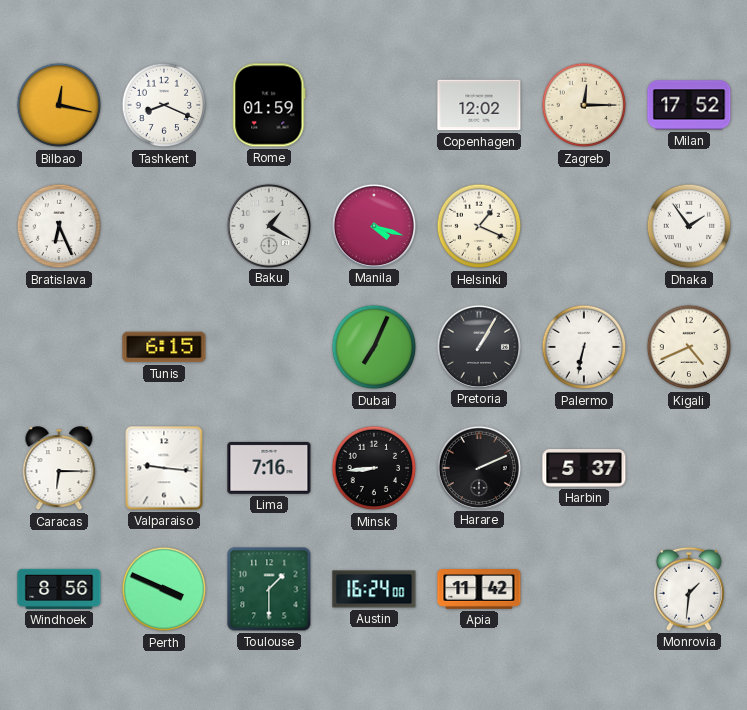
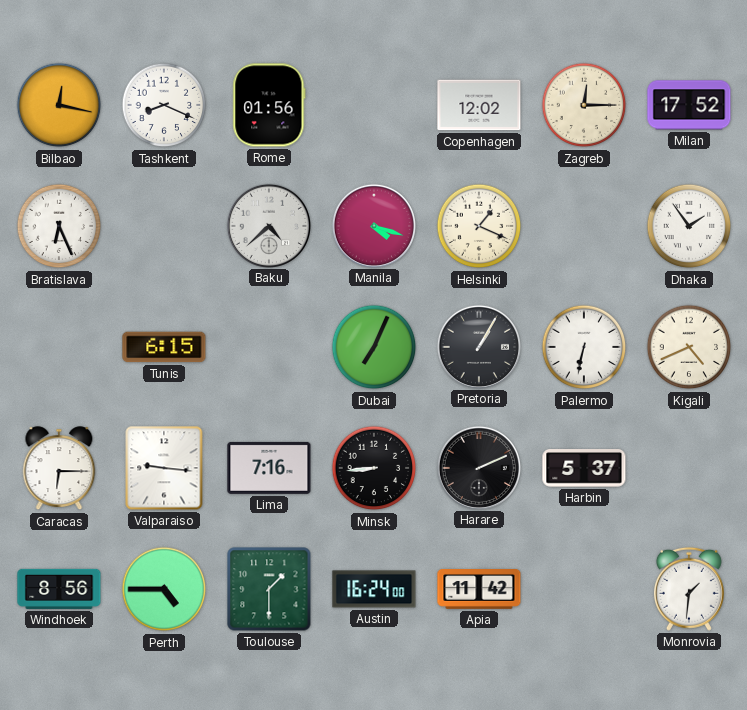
Rome: 01:59 -> 01:56
Baku: 1:20 -> 4:38
Perth: 3:49 -> 4:45
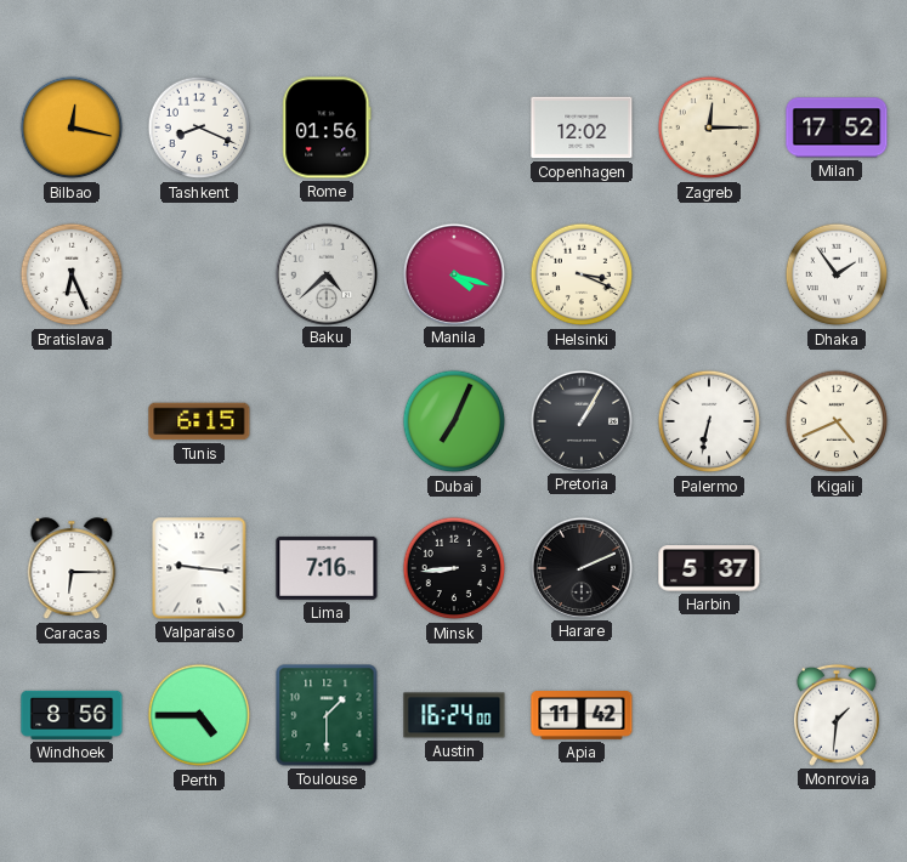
Helsinki: 1:19 -> 3:19
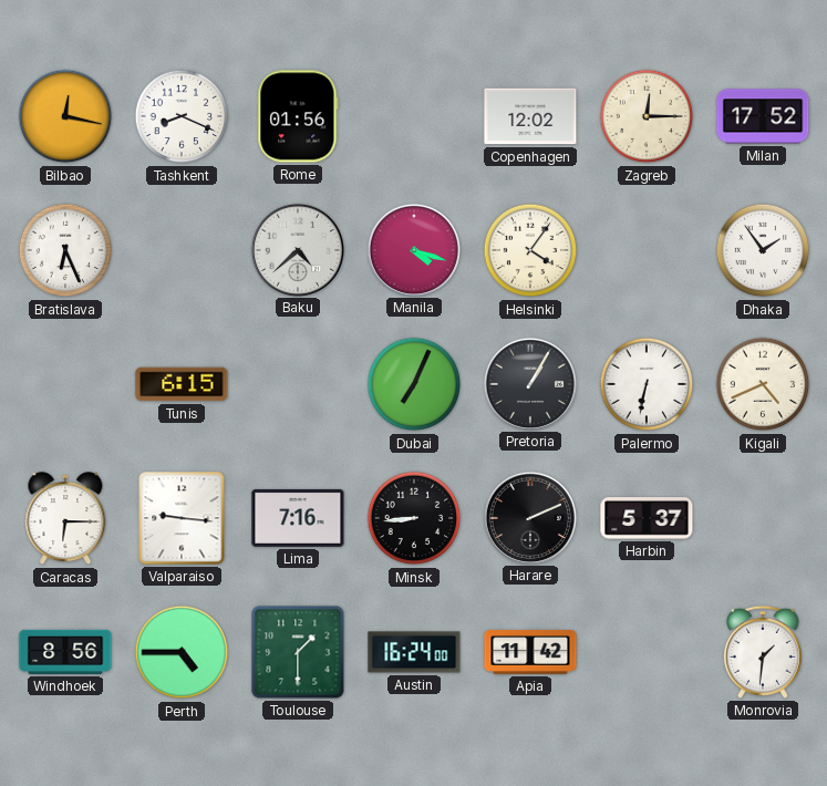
Helsinki: 3:19 -> 4:06
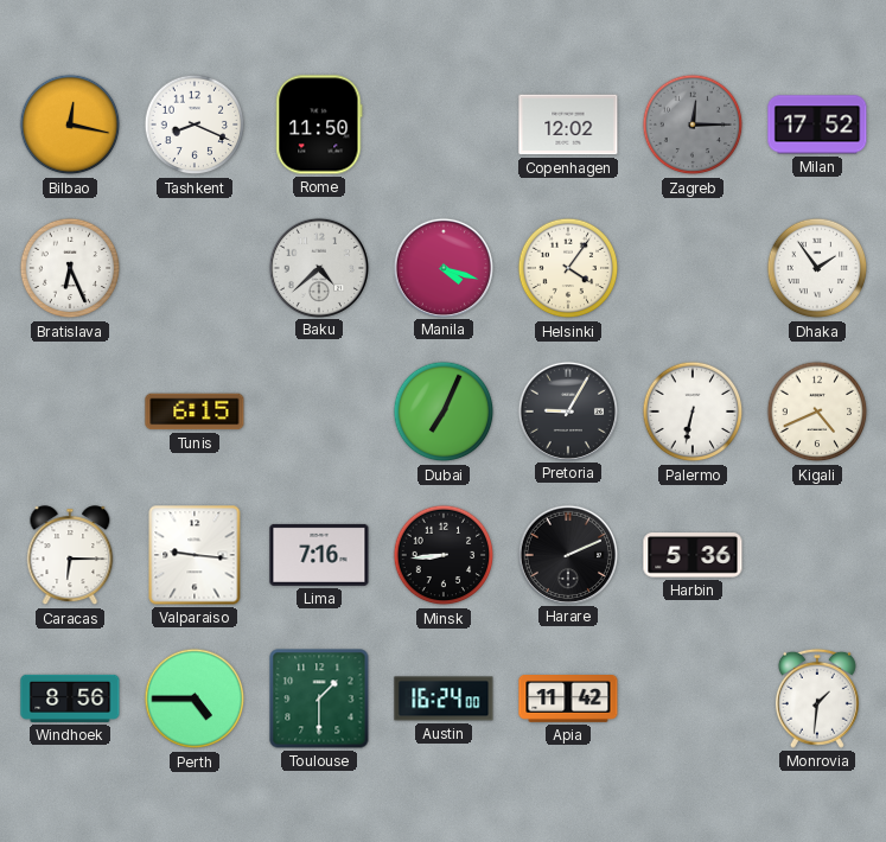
Rome: 01:56 -> 11:50
Zagreb dial: cream -> grey
Pretoria: 1:05 -> 9:05
Harbin: 5:37 -> 5:36
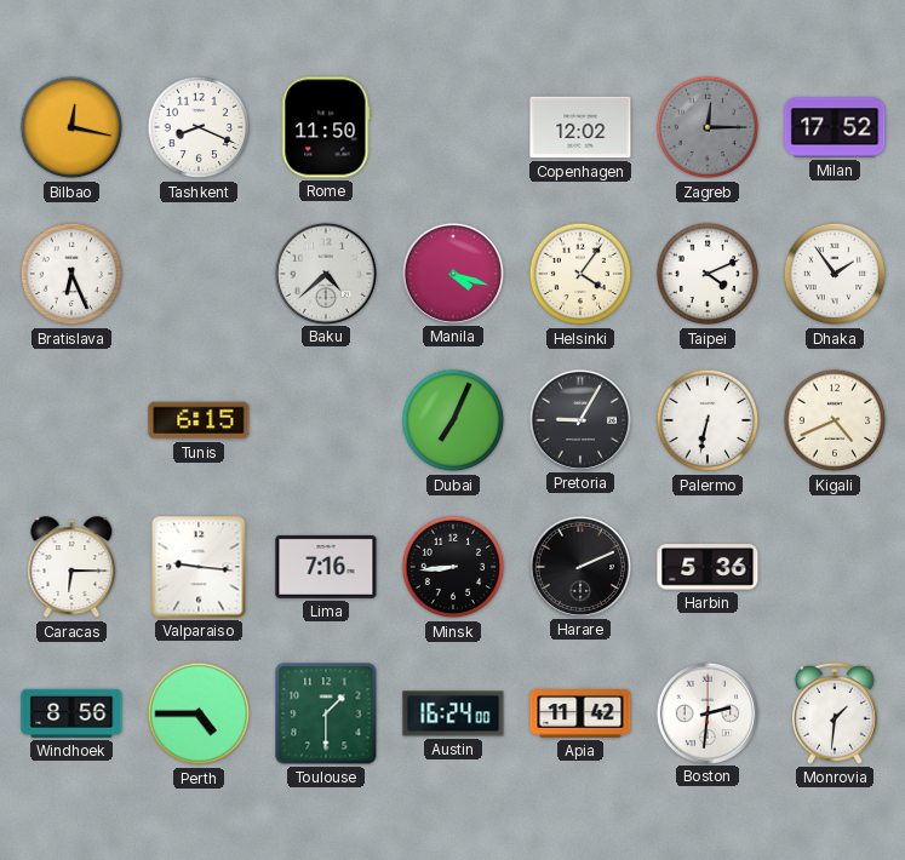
Taipei: none -> 4:11
Boston: none -> 2:31
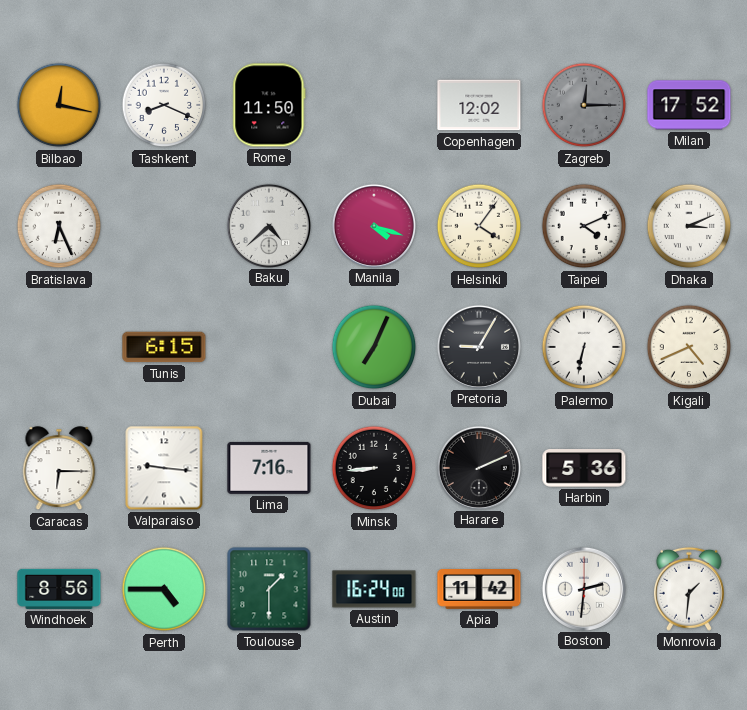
Dhaka: 1:54 -> 3:11
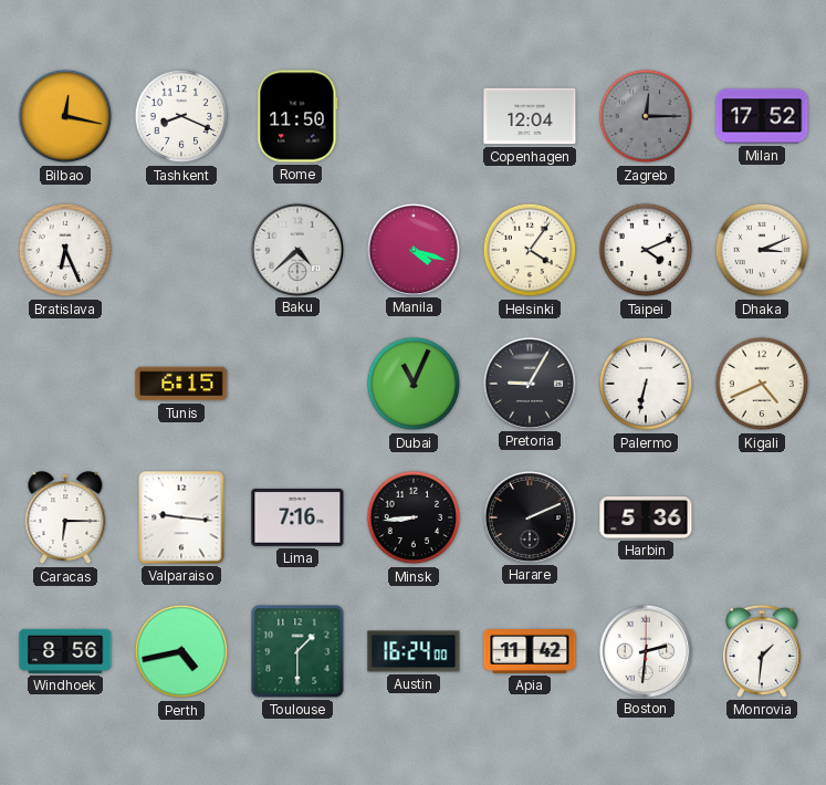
Copenhagen: 12:02 -> 12:04
Dubai: 7:04 -> 11:04
Perth: 4:45 -> 4:43
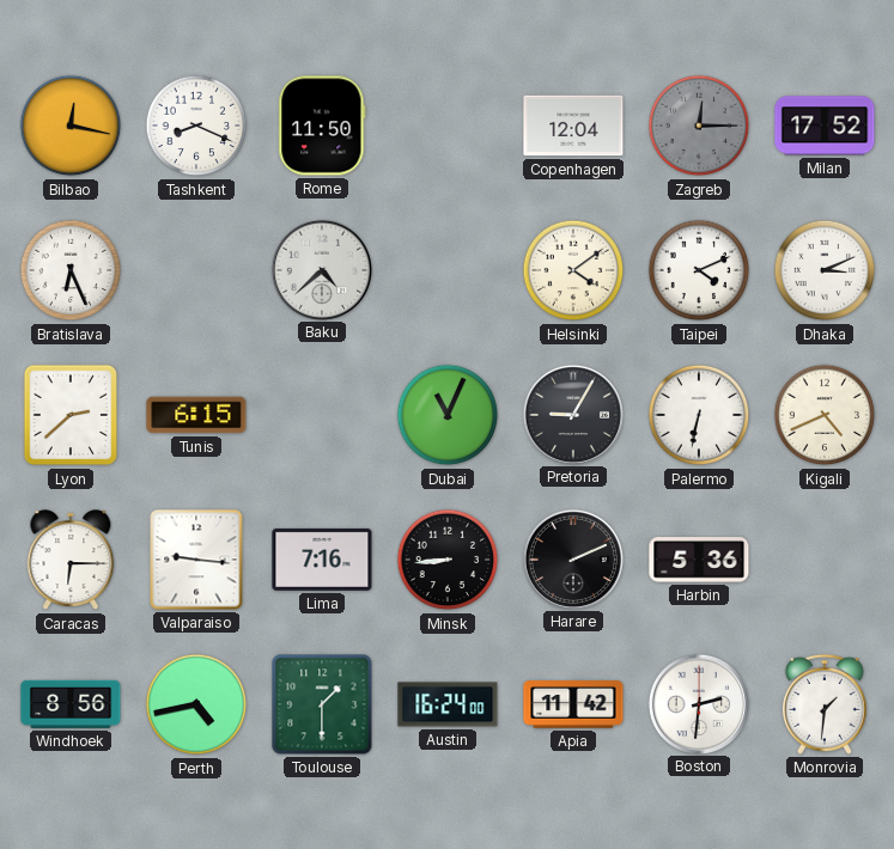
Manila: 4:18 -> none
Helsinki: 4:06 -> 4:09
Lyon: none -> 2:38
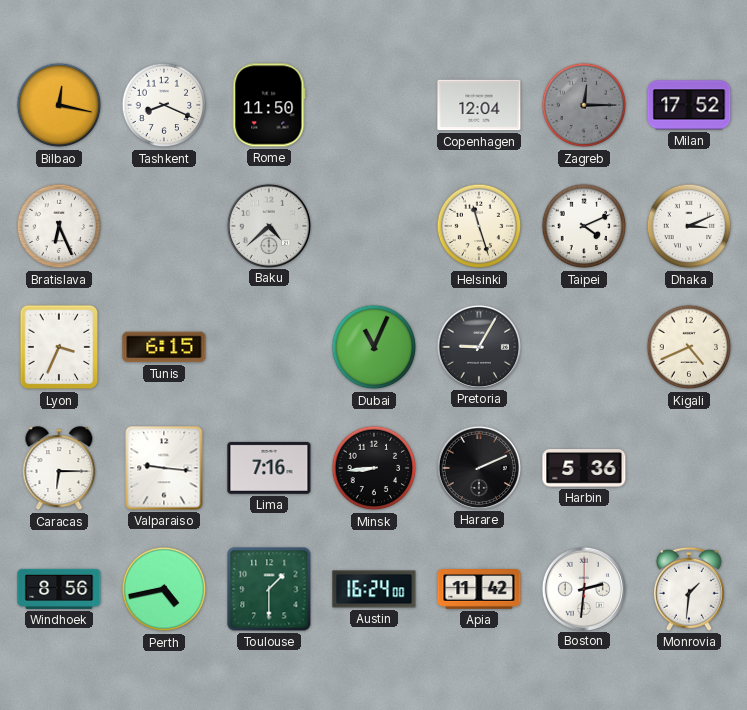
Helsinki: 4:09 -> 11:27
Lyon: 2:38 -> 3:34
Palermo: 6:32 -> none
